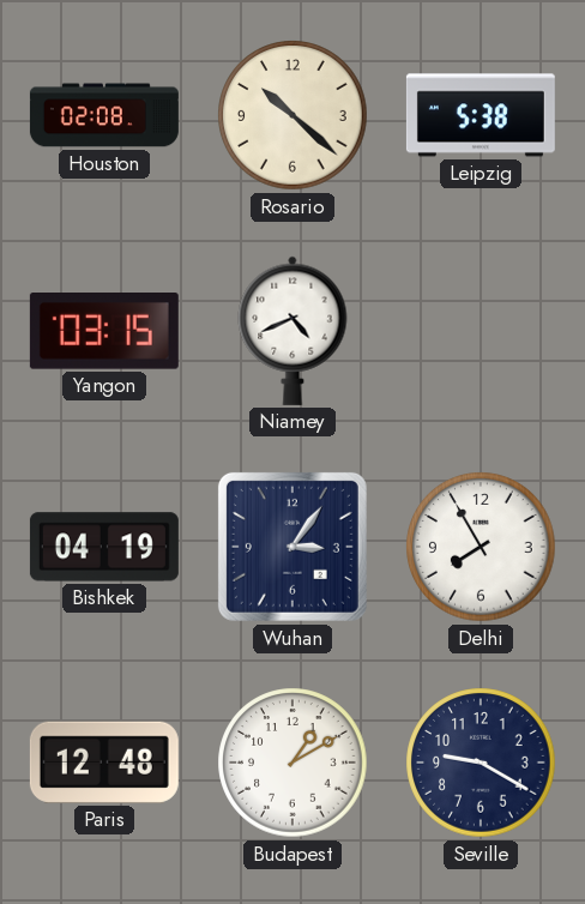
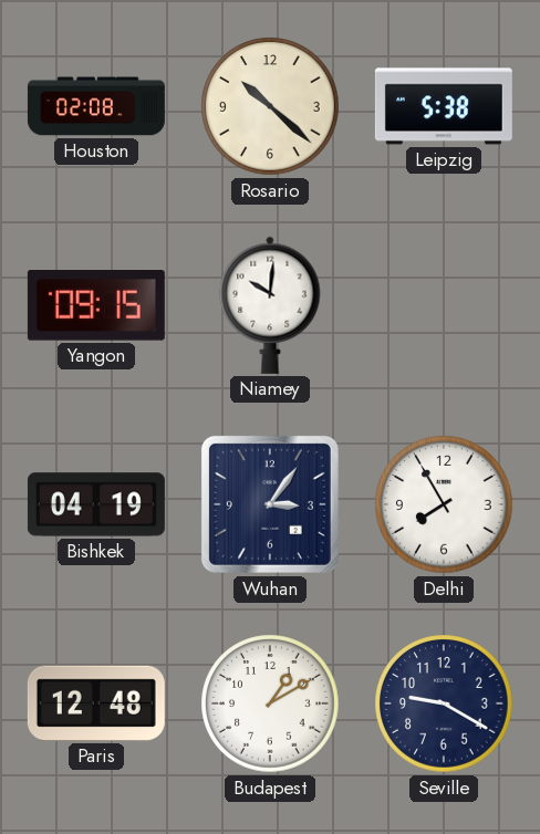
Yangon: 03:15 -> 09:15
Niamey: 4:41 -> 10:01
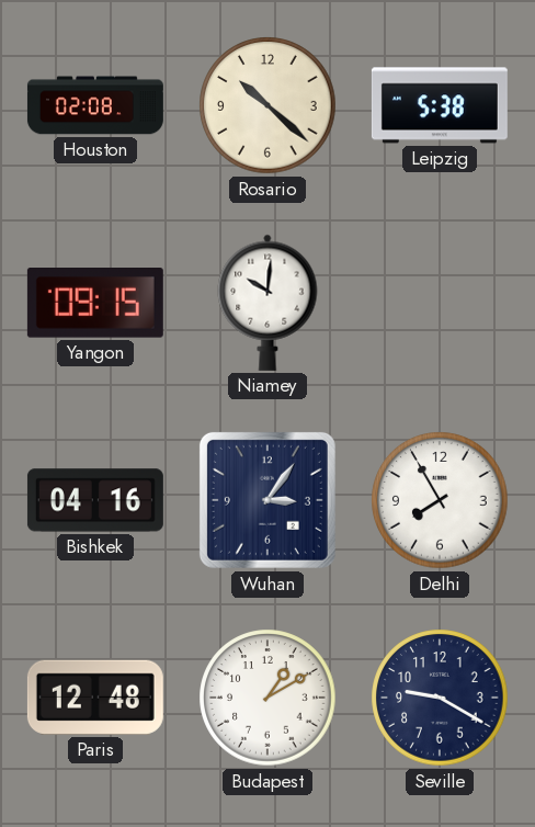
Bishkek: 04:19 -> 04:16
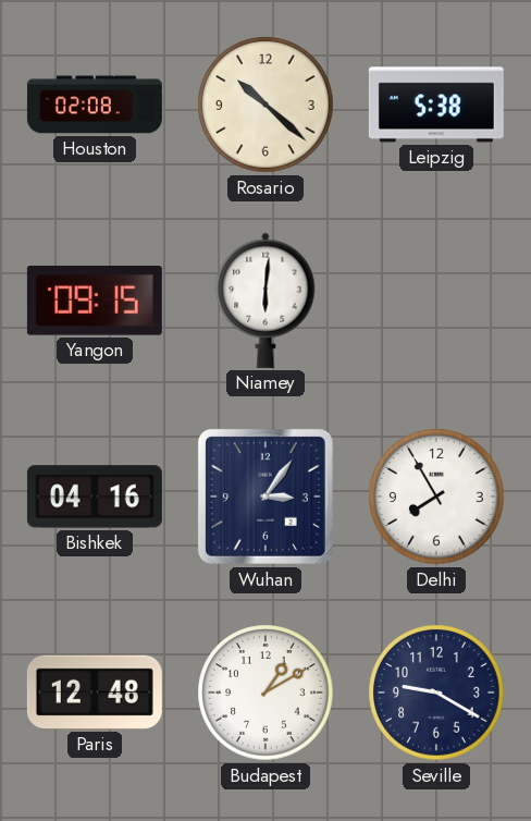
Niamey: 10:01 -> 6:01
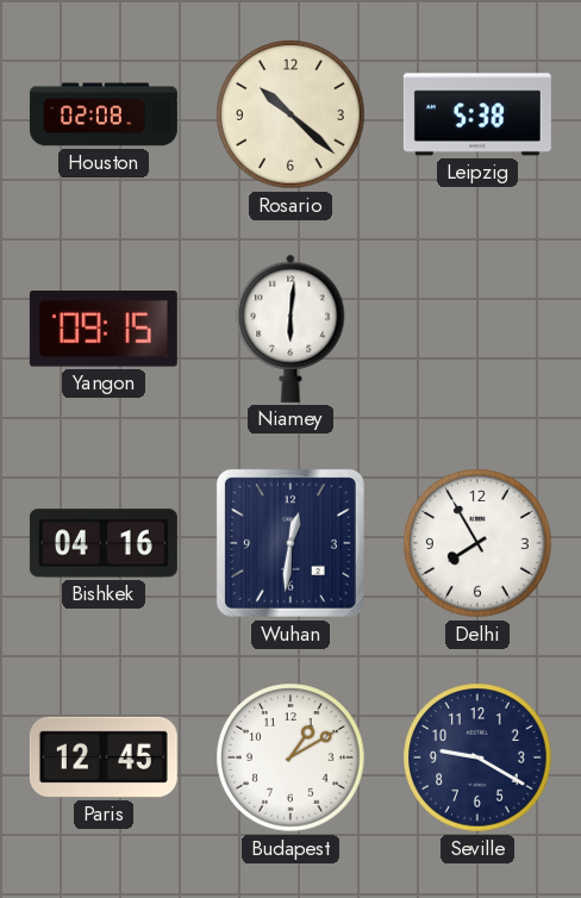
Wuhan: 3:06 -> 12:31
Paris: 12:48 -> 12:45
